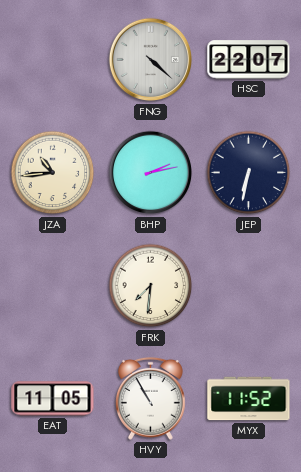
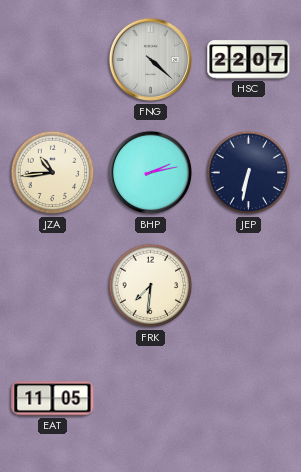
HVY: 10:55 -> none
MYX: 11:52 -> none
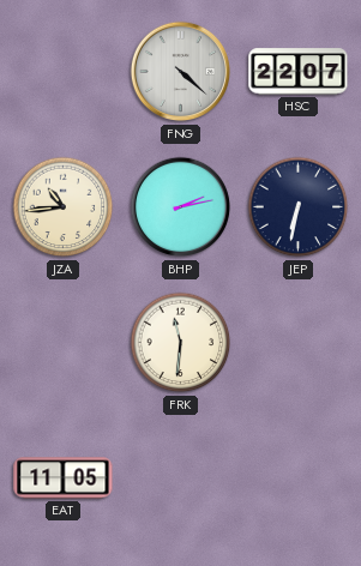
FRK: 7:31 -> 11:31
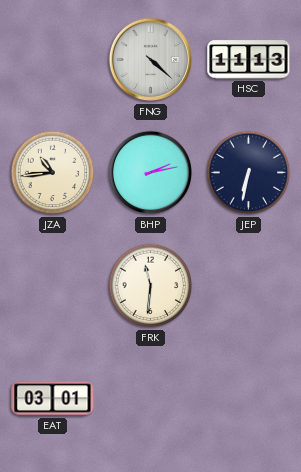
HSC: 22:07 -> 11:13
EAT: 11:05 -> 03:01
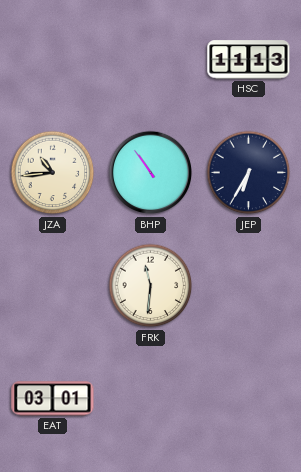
FNG: 4:22 -> none
BHP: 2:13 -> 10:54
JEP: 6:32 -> 6:35
